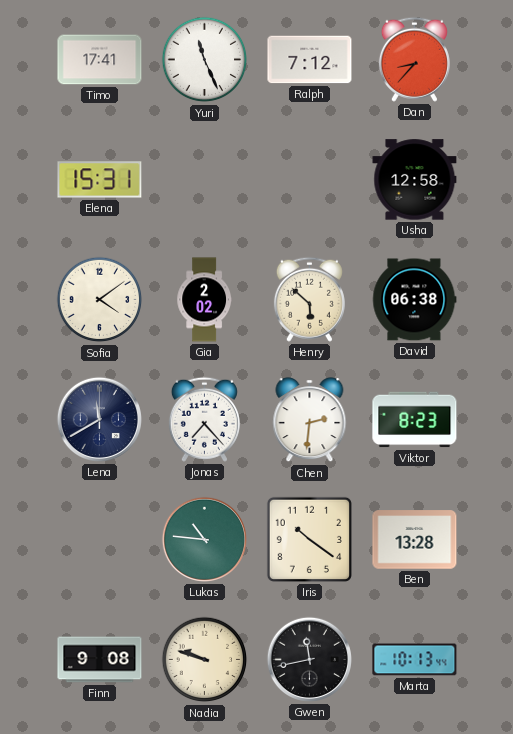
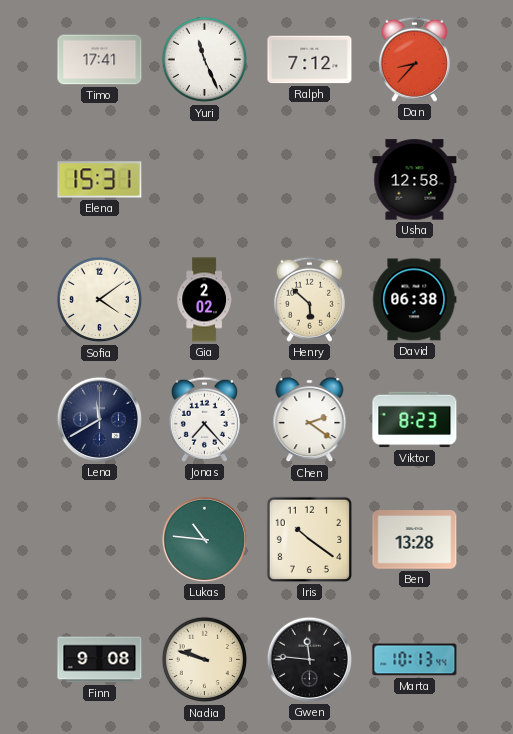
Chen: 2:31 -> 2:21
Gwen: 11:43 -> 11:46
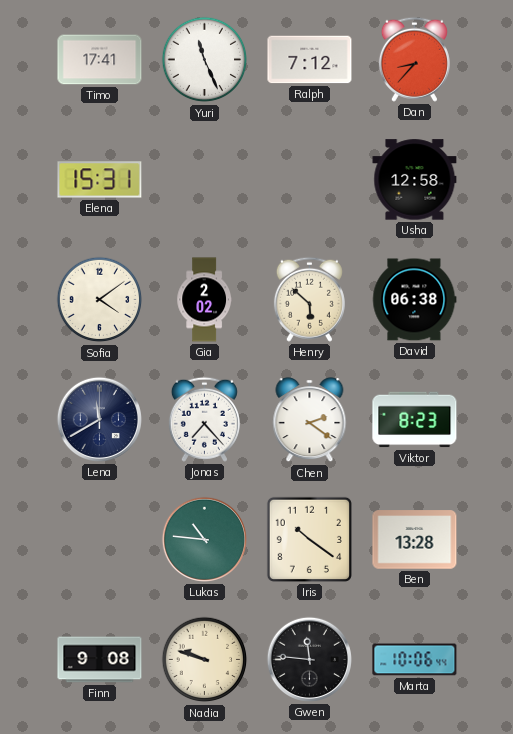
Marta: 10:13 -> 10:06
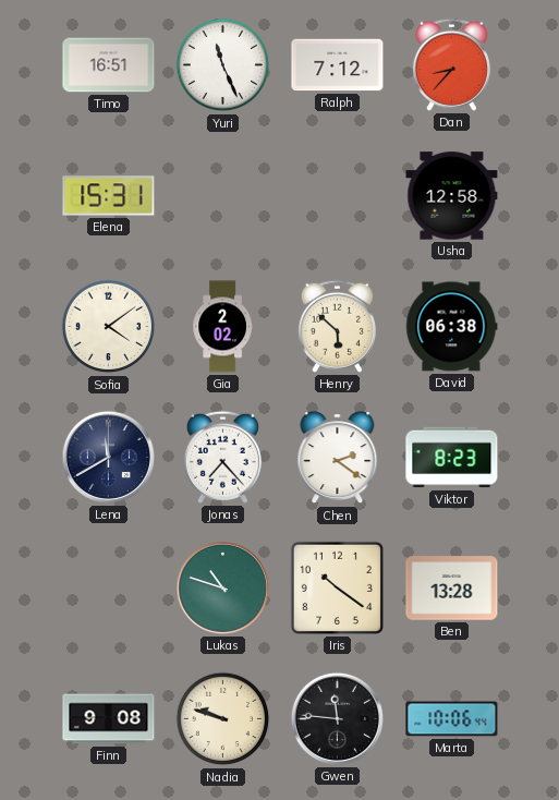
Timo: 17:41 -> 16:51
Lukas: 10:46 -> 10:48
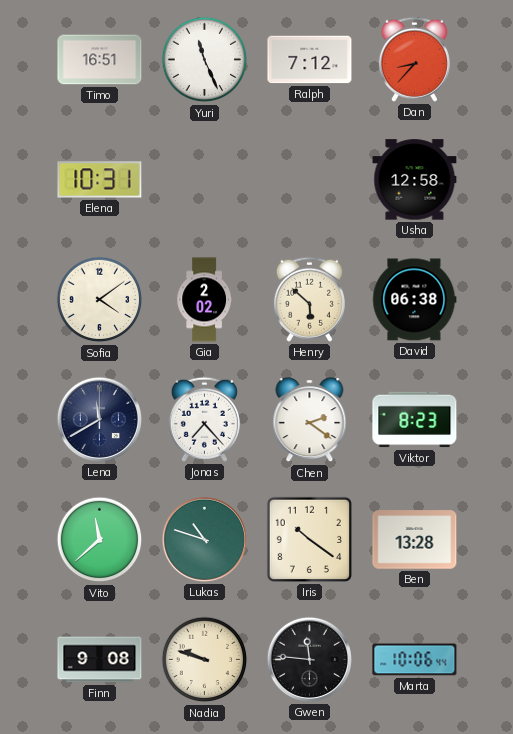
Elena: 15:31 -> 10:31
Vito: none -> 11:38
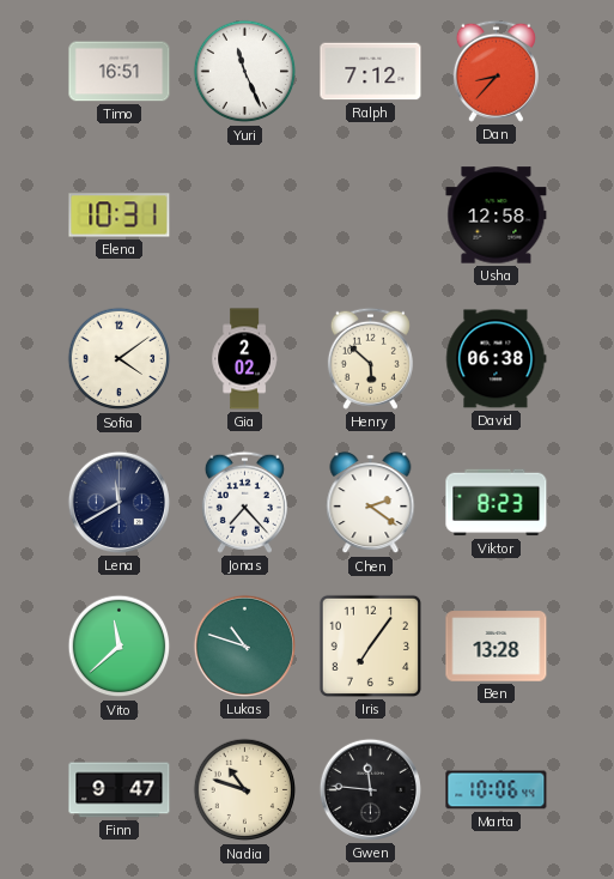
Iris: 10:21 -> 7:06
Finn: 9:08 -> 9:47
Nadia: 9:48 -> 10:48
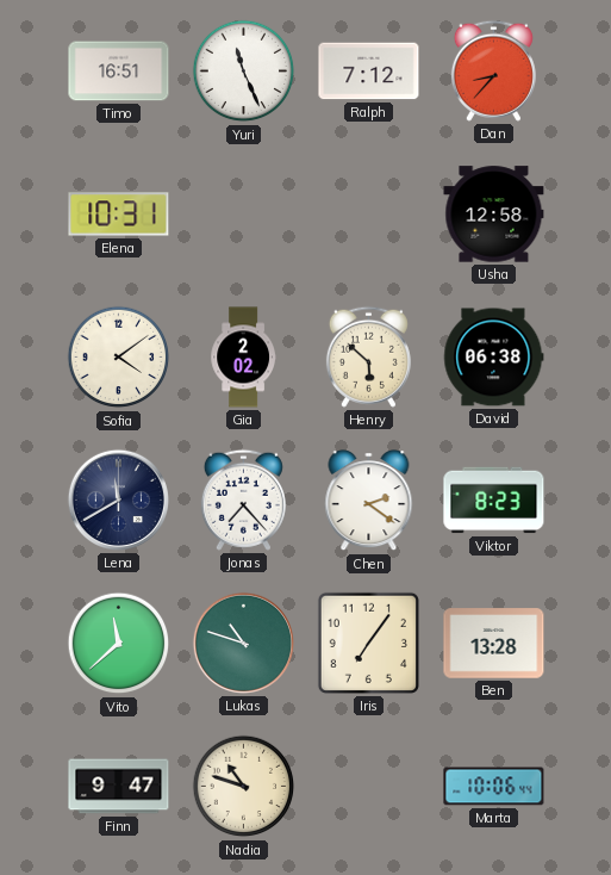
Gwen: 11:46 -> none
